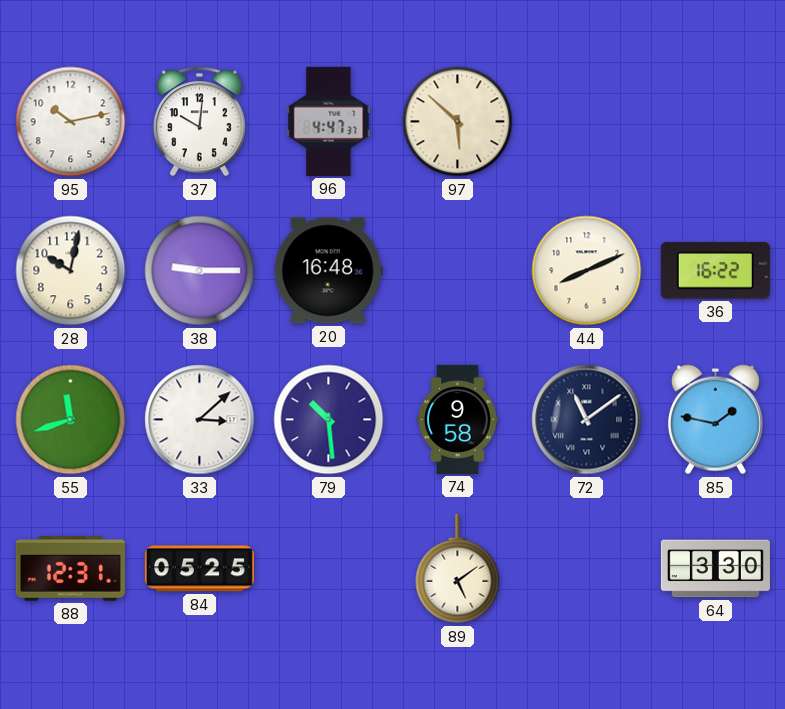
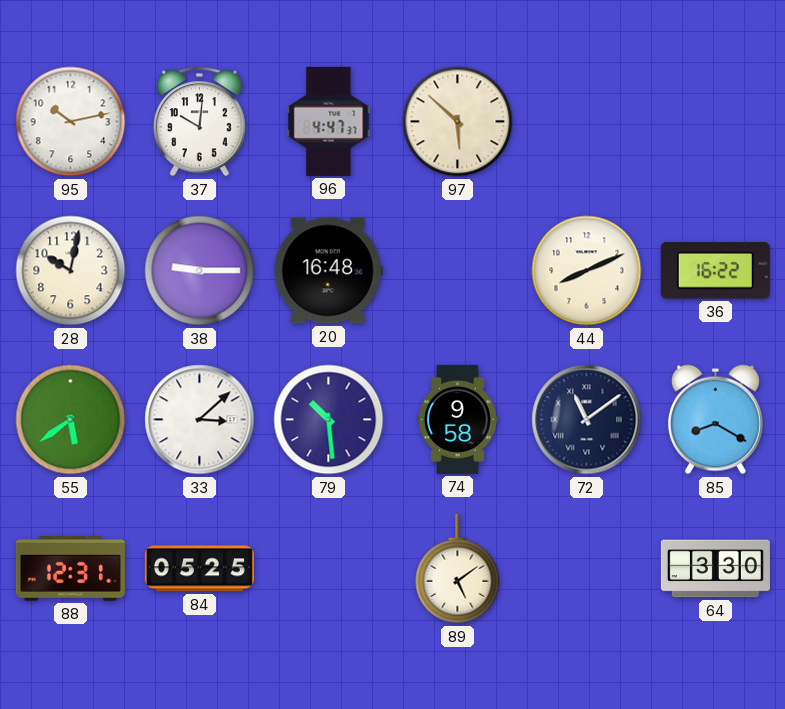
55: 11:42 -> 5:39
85: 1:47 -> 8:20
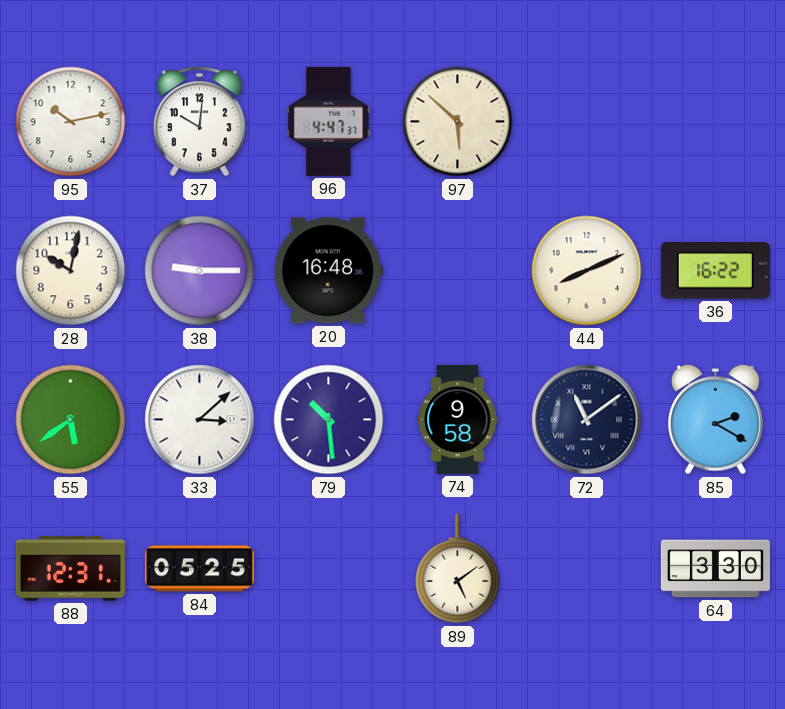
85: 8:20 -> 2:20
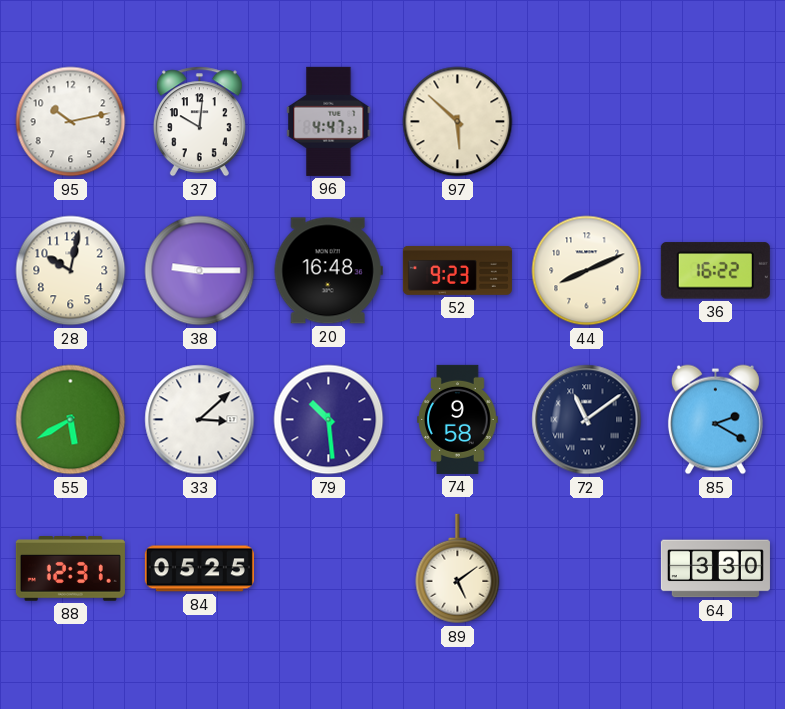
52: none -> 9:23
55: 5:39 -> 5:40
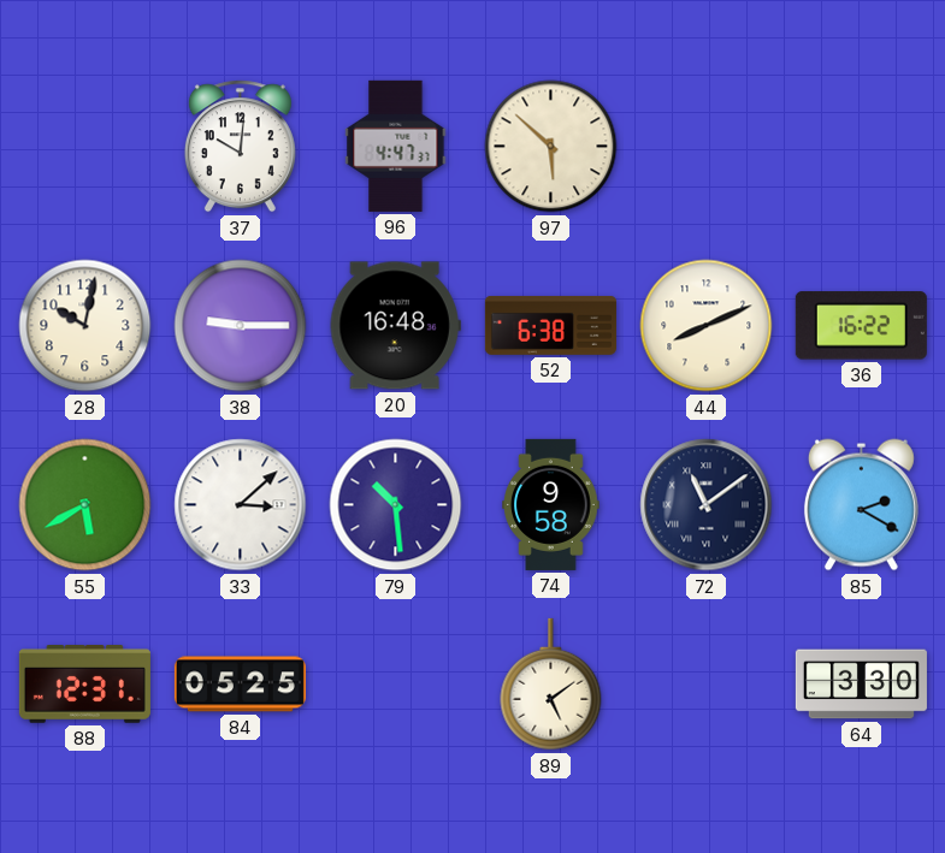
95: 10:13 -> none
52: 9:23 -> 6:38
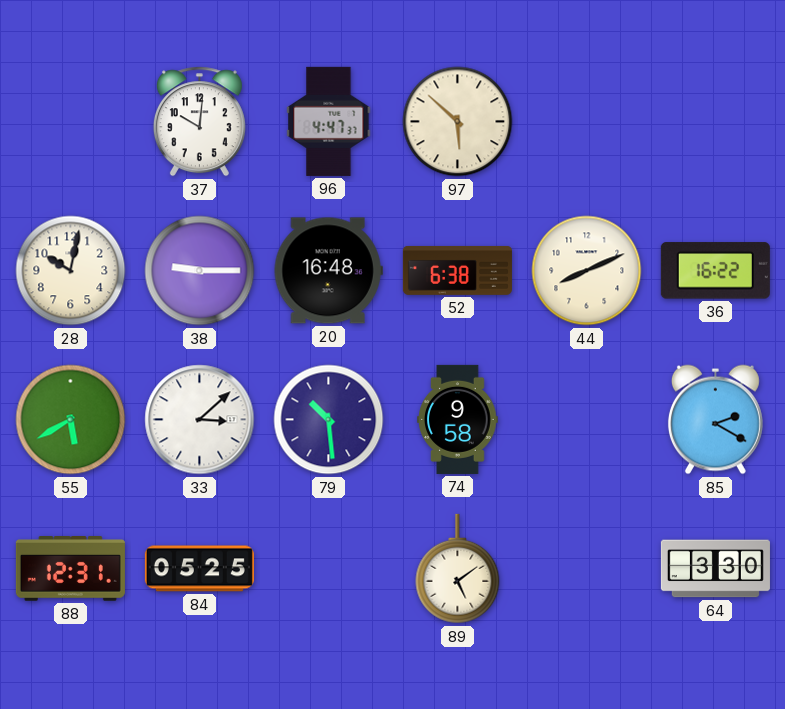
72: 11:09 -> none
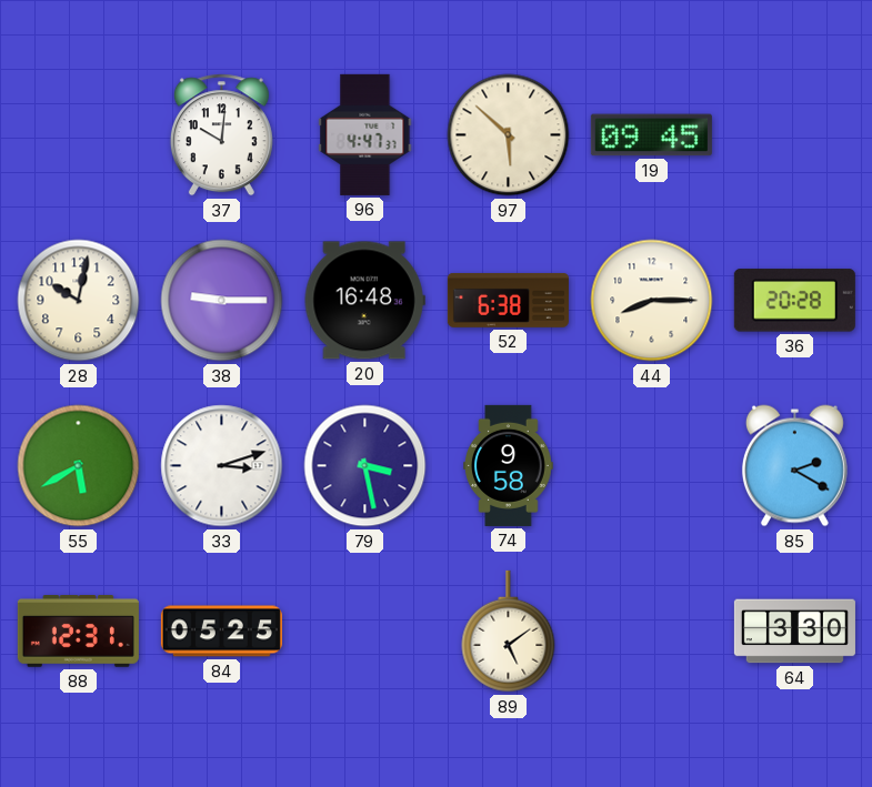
19: none -> 09:45
44: 8:11 -> 8:15
36: 16:22 -> 20:28
33: 3:08 -> 3:12
79: 10:29 -> 3:28
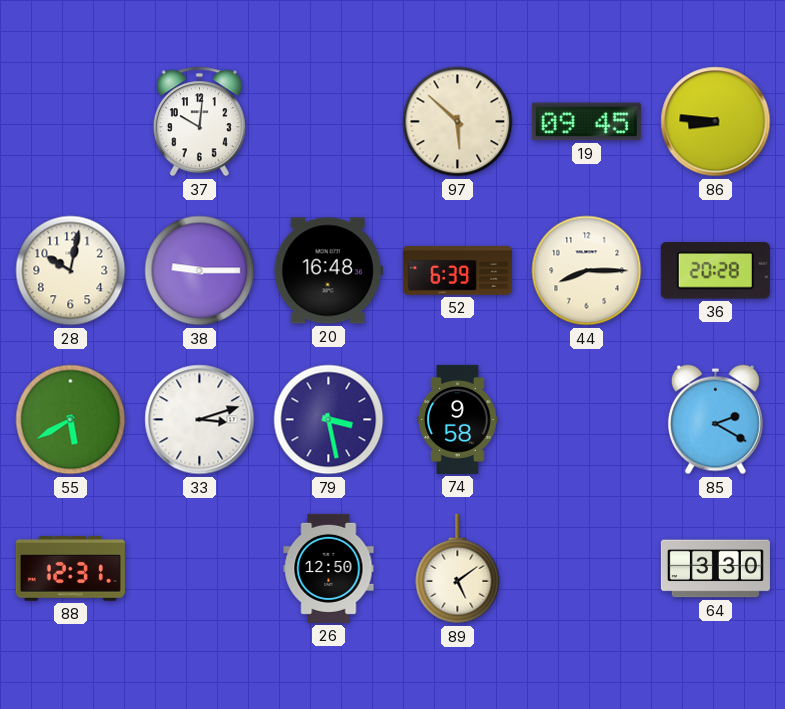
96: 4:47 -> none
86: none -> 8:46
52: 6:38 -> 6:39
84: 05:25 -> none
26: none -> 12:50
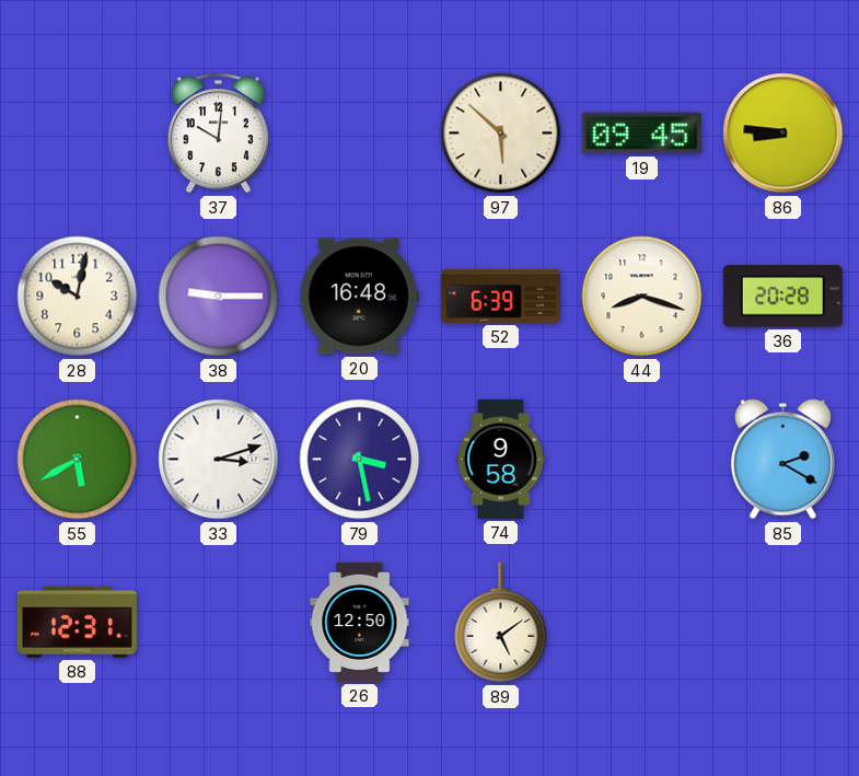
44: 8:15 -> 8:18
64: 3:30 -> none
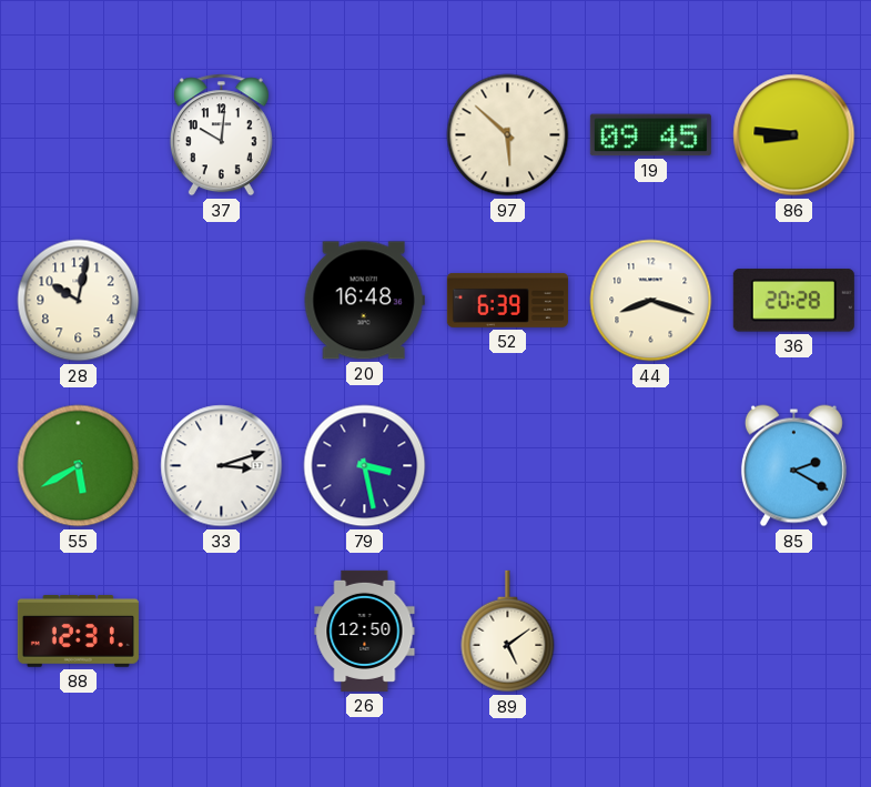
38: 9:15 -> none
74: 9:58 -> none
